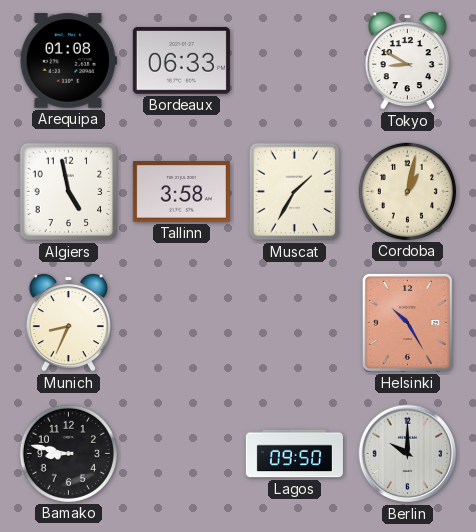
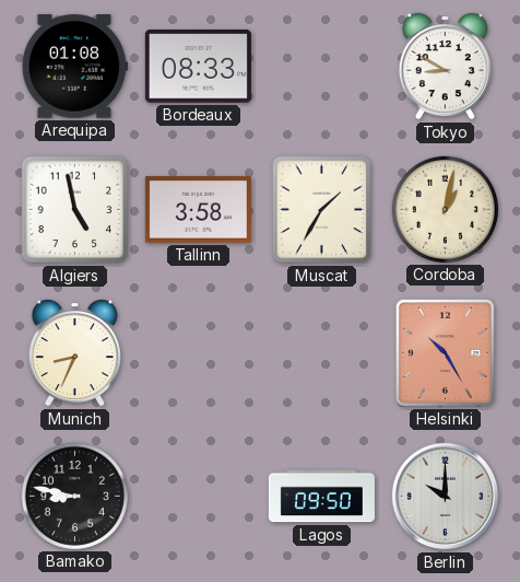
Bordeaux: 06:33 -> 08:33
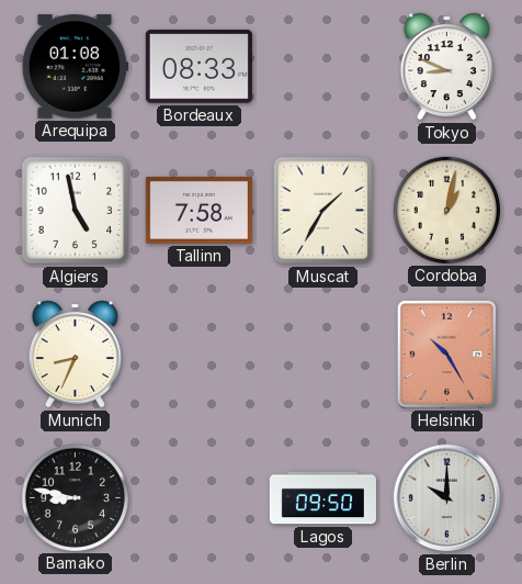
Tokyo: 8:50 -> 8:49
Tallinn: 3:58 -> 7:58
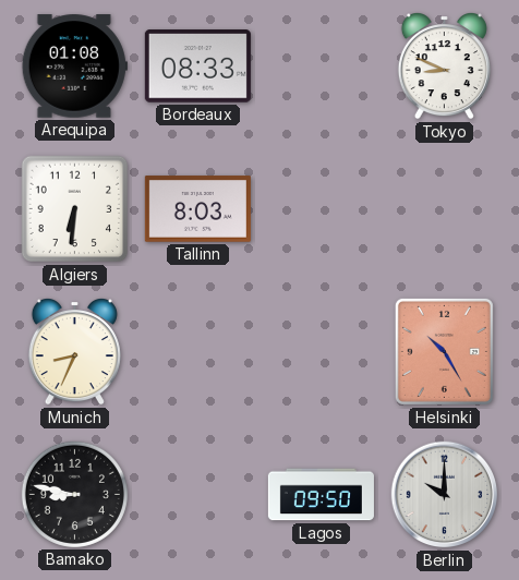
Algiers: 4:58 -> 6:31
Tallinn: 7:58 -> 8:03
Muscat: 1:35 -> none
Cordoba: 1:02 -> none
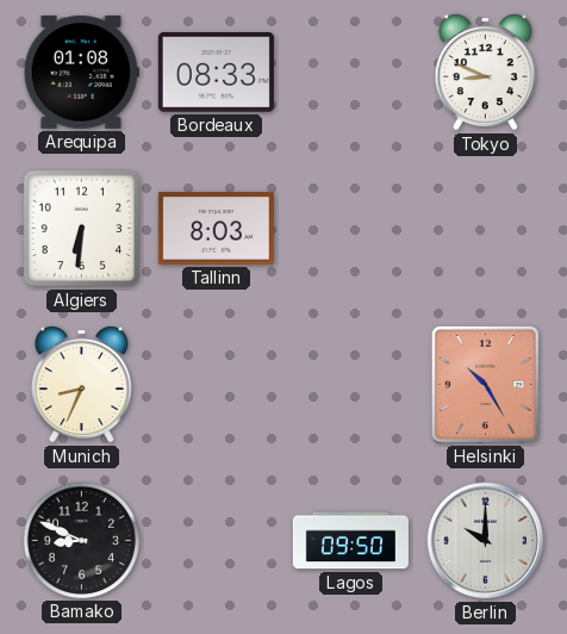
Bamako: 8:47 -> 8:49
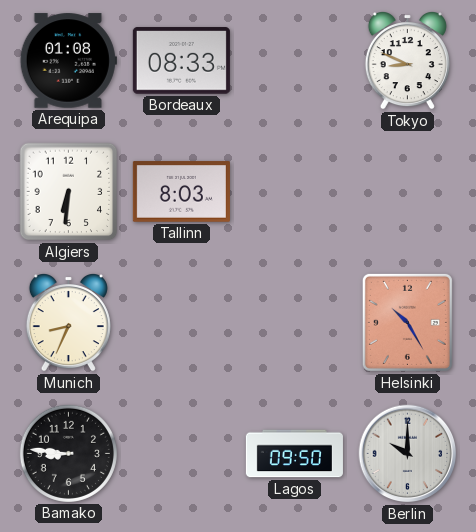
Bamako: 8:49 -> 8:46
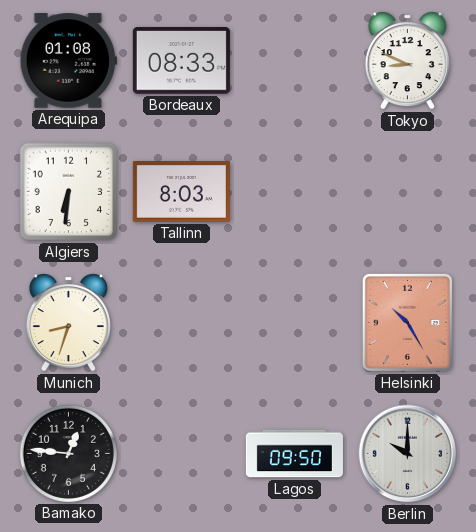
Munich: 8:34 -> 8:33
Bamako: 8:46 -> 12:46
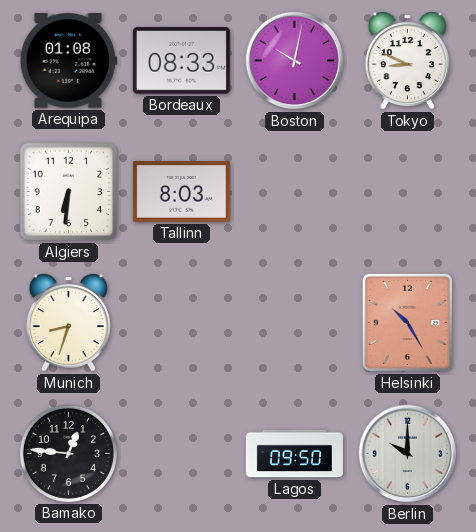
Boston: none -> 10:02
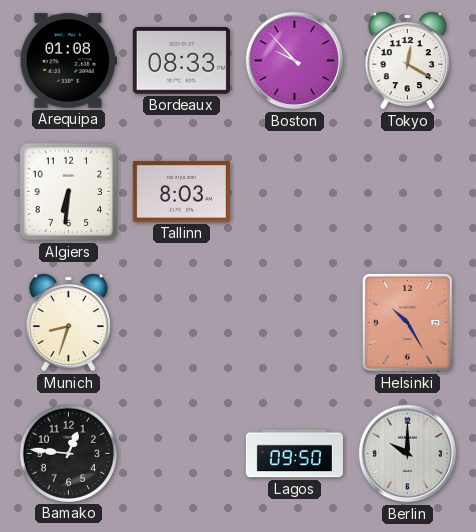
Boston: 10:02 -> 9:53
Tokyo: 8:49 -> 12:20
